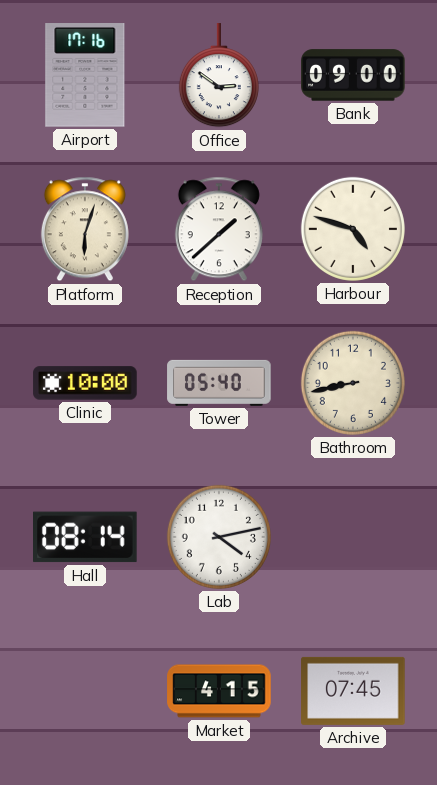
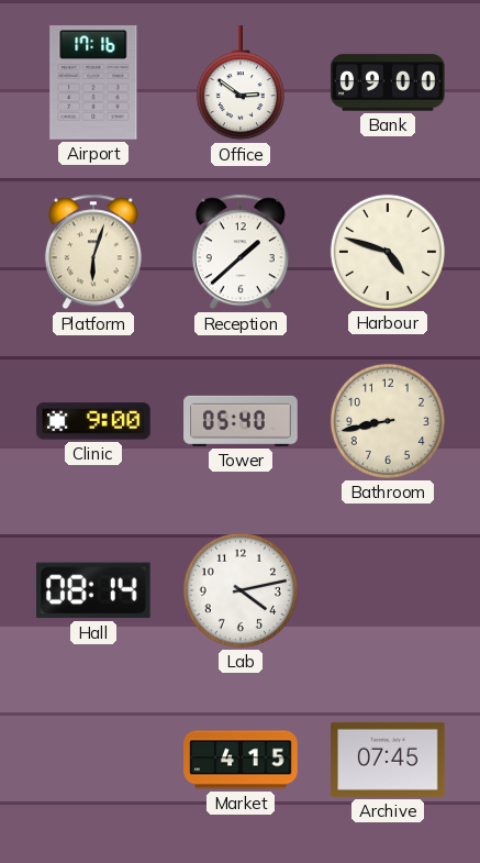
Clinic: 10:00 -> 9:00
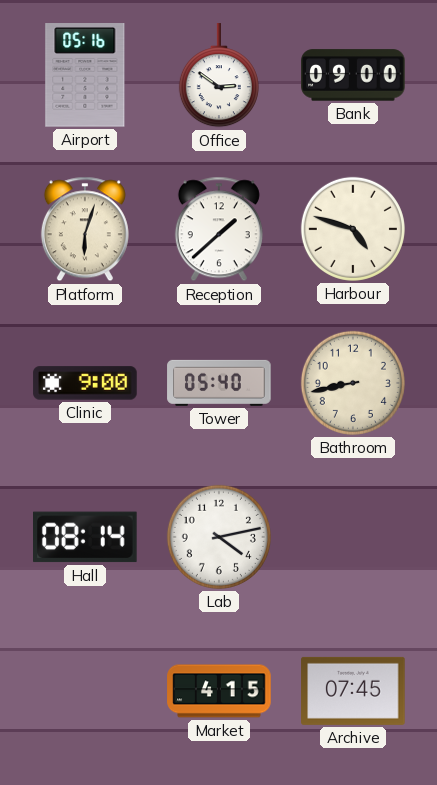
Airport: 17:16 -> 05:16
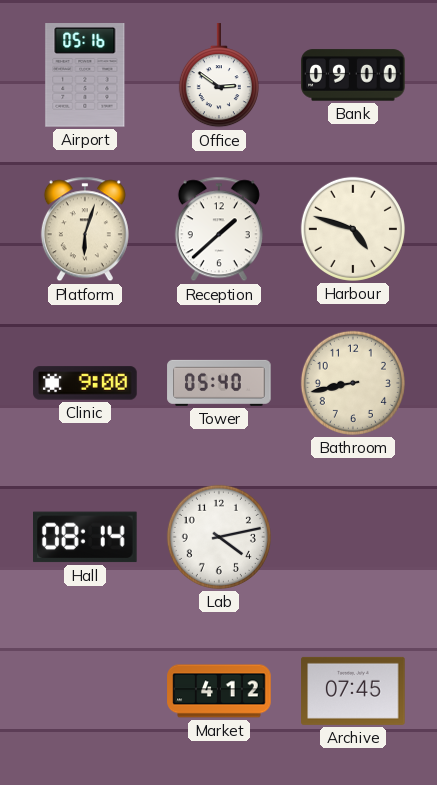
Market: 4:15 -> 4:12
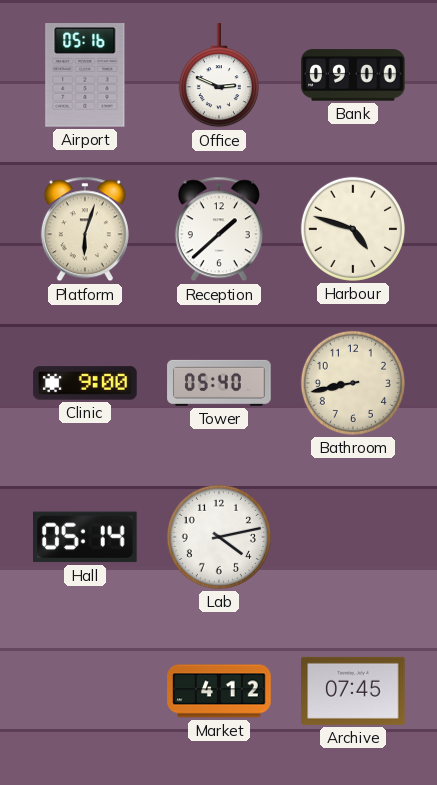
Office: 2:51 -> 2:49
Hall: 08:14 -> 05:14
